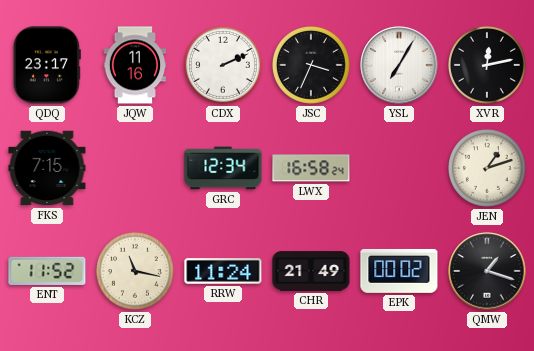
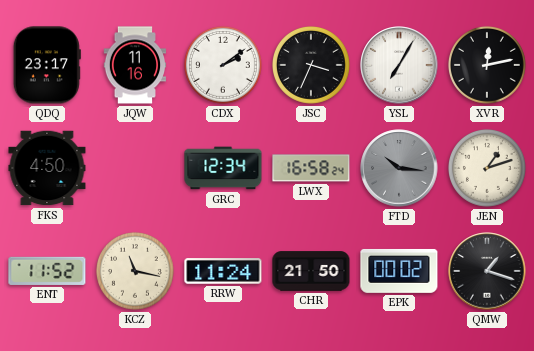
CDX: 2:11 -> 2:09
FKS: 7:15 -> 4:50
FTD: none -> 10:16
CHR: 21:49 -> 21:50
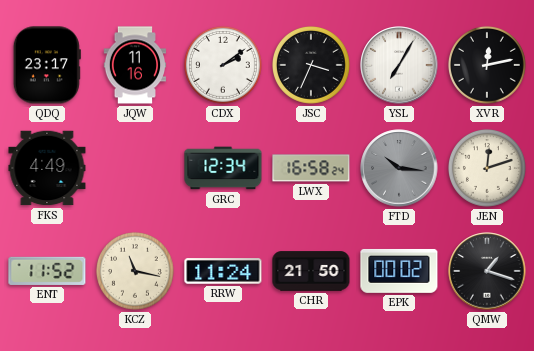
FKS: 4:50 -> 4:49
JEN: 1:12 -> 12:12
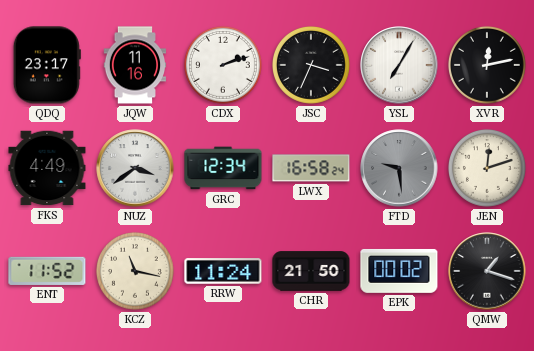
CDX: 2:09 -> 2:12
NUZ: none -> 3:39
FTD: 10:16 -> 9:29
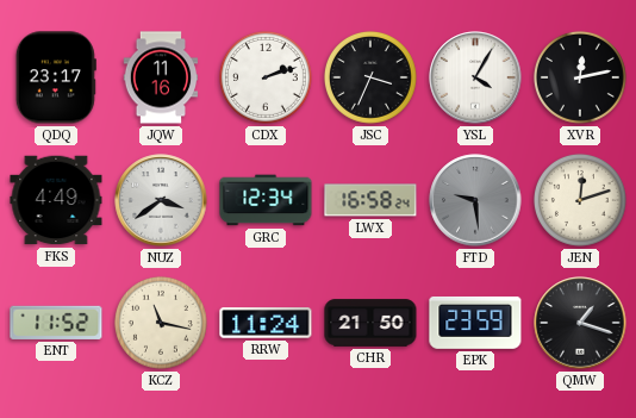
YSL: 7:05 -> 4:05
EPK: 00:02 -> 23:59
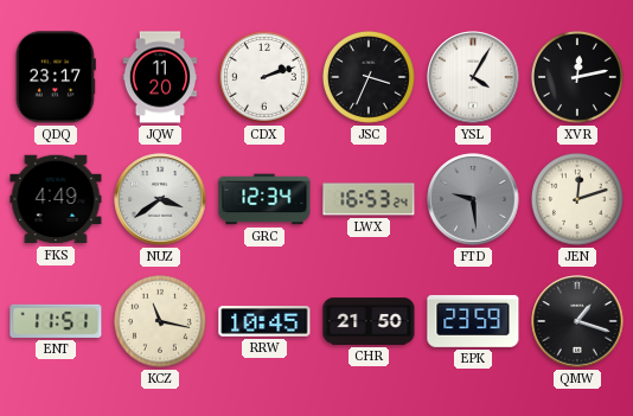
JQW: 11:16 -> 11:20
LWX: 16:58 -> 16:53
ENT: 11:52 -> 11:51
RRW: 11:24 -> 10:45
